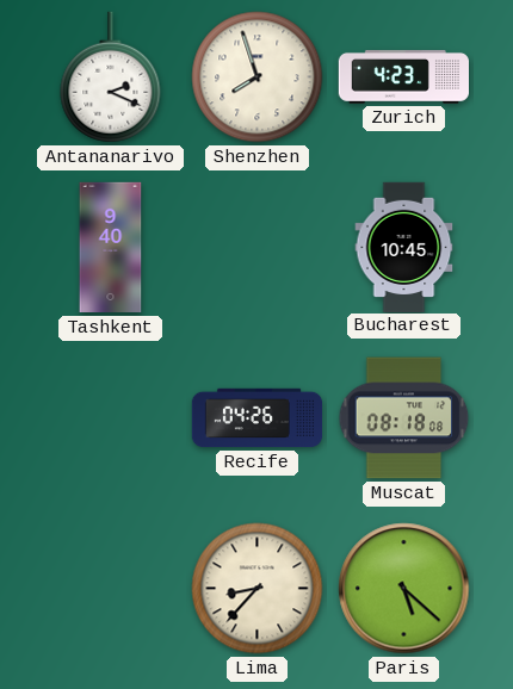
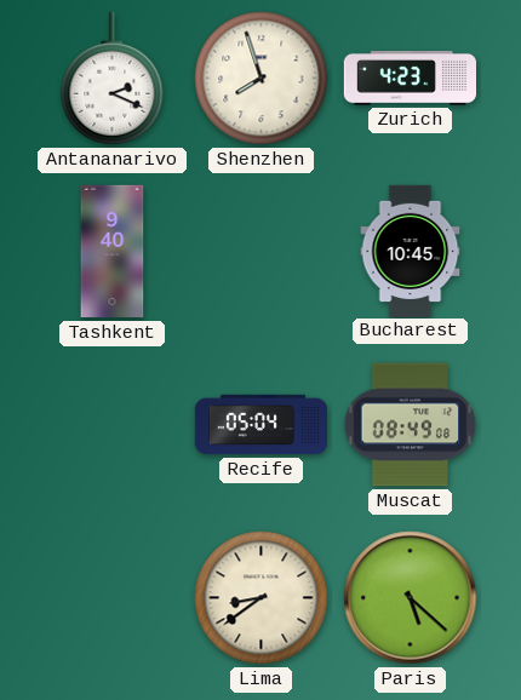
Recife: 04:26 -> 05:04
Muscat: 08:18 -> 08:49
Lima: 8:37 -> 8:39
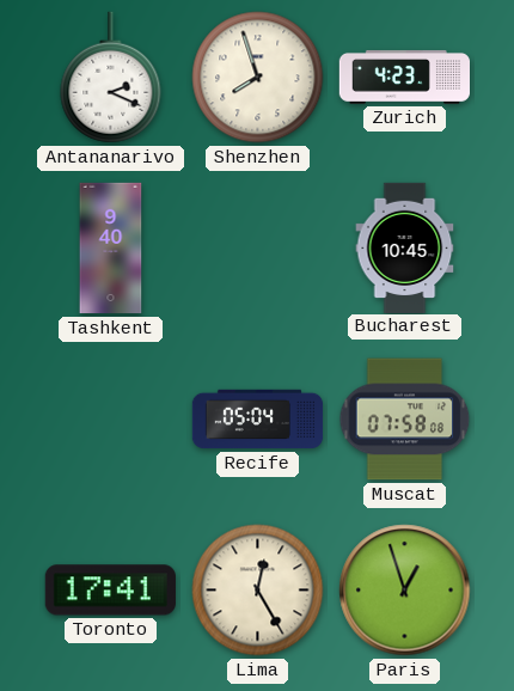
Muscat: 08:49 -> 07:58
Toronto: none -> 17:41
Lima: 8:39 -> 12:25
Paris: 5:22 -> 12:57
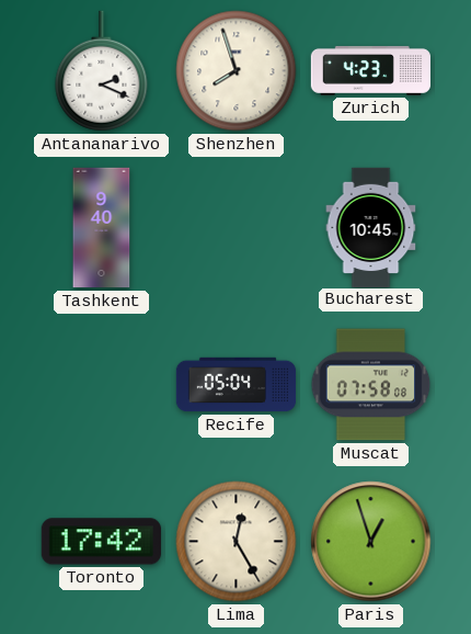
Toronto: 17:41 -> 17:42
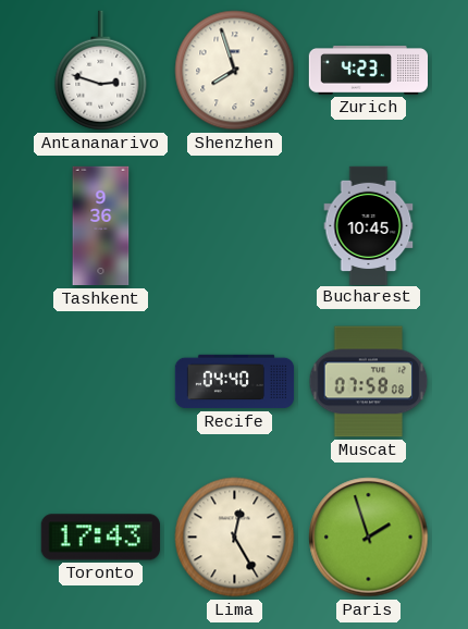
Antananarivo: 2:19 -> 2:48
Tashkent: 9:40 -> 9:36
Recife: 05:04 -> 04:40
Toronto: 17:42 -> 17:43
Paris: 12:57 -> 1:57
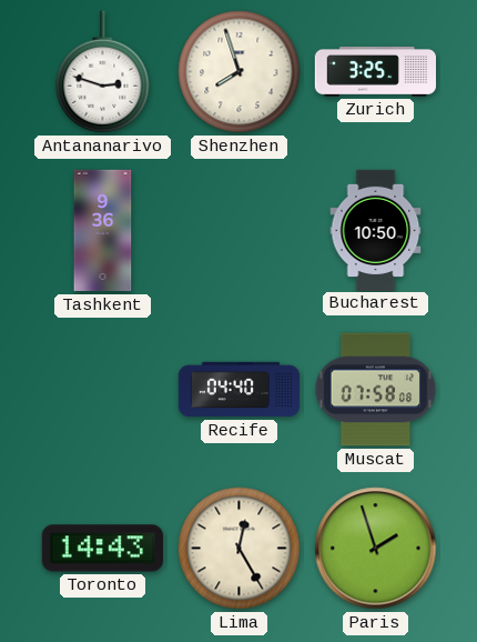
Zurich: 4:23 -> 3:25
Bucharest: 10:45 -> 10:50
Toronto: 17:43 -> 14:43
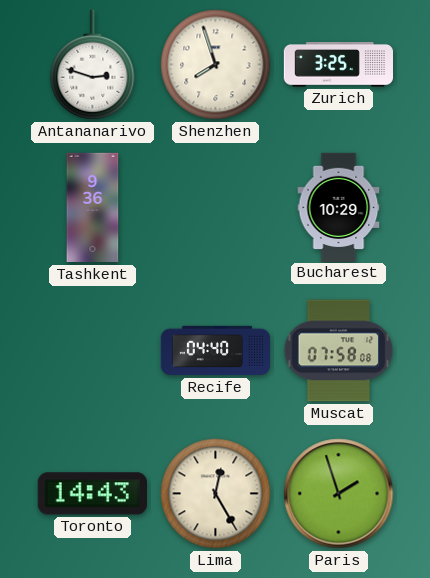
Bucharest: 10:50 -> 10:29
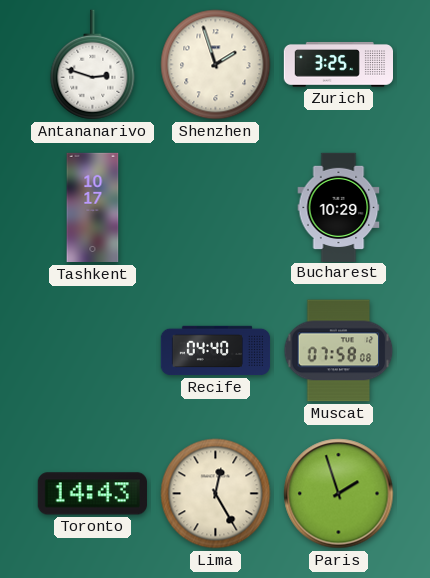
Shenzhen: 7:57 -> 1:57
Tashkent: 9:36 -> 10:17
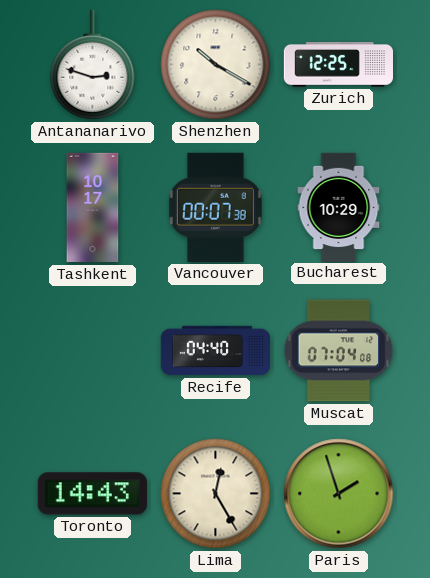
Shenzhen: 1:57 -> 10:20
Zurich: 3:25 -> 12:25
Vancouver: none -> 00:07
Muscat: 07:58 -> 07:04
